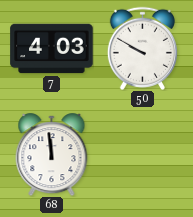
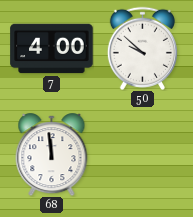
7: 4:03 -> 4:00
50: 9:50 -> 9:52
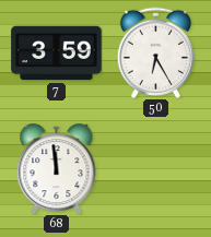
7: 4:00 -> 3:59
50: 9:52 -> 6:25
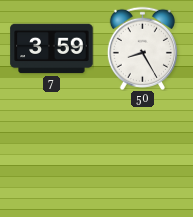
50: 6:25 -> 8:25
68: 11:59 -> none
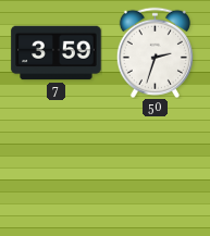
50: 8:25 -> 2:33
